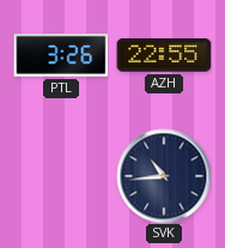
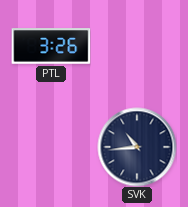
AZH: 22:55 -> none
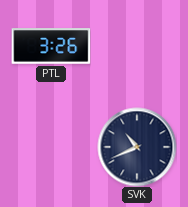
SVK: 10:44 -> 10:41
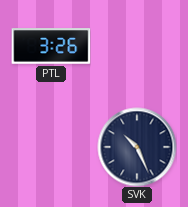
SVK: 10:41 -> 10:26
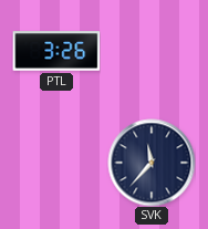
SVK: 10:26 -> 11:37
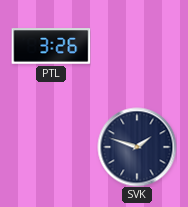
SVK: 11:37 -> 1:48
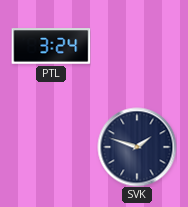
PTL: 3:26 -> 3:24
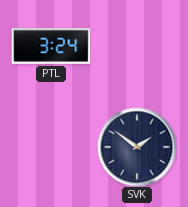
SVK: 1:48 -> 1:51
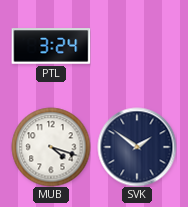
MUB: none -> 4:18
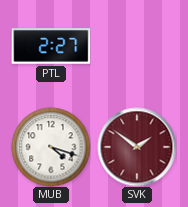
PTL: 3:24 -> 2:27
SVK dial: navy -> burgundy
